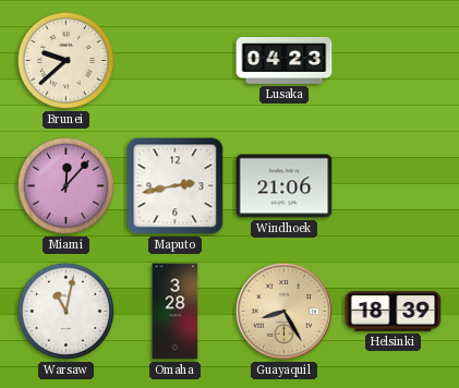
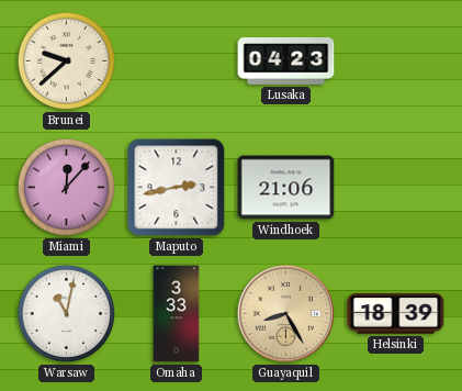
Omaha: 3:28 -> 3:33
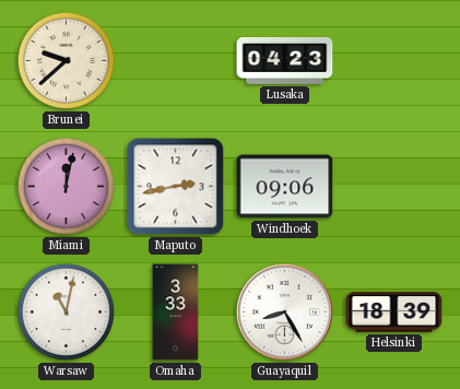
Miami: 12:07 -> 12:02
Windhoek: 21:06 -> 09:06
Guayaquil dial: champagne -> white
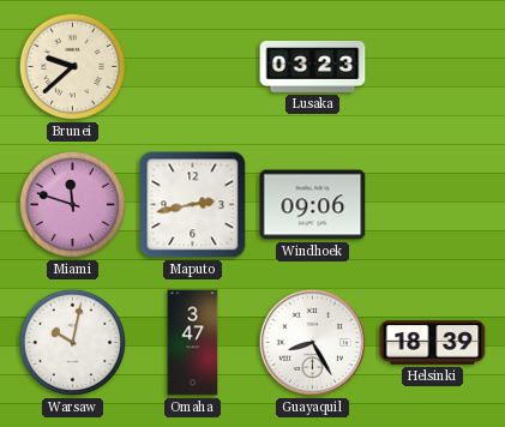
Lusaka: 04:23 -> 03:23
Miami: 12:02 -> 11:48
Warsaw: 11:02 -> 10:02
Omaha: 3:33 -> 3:47
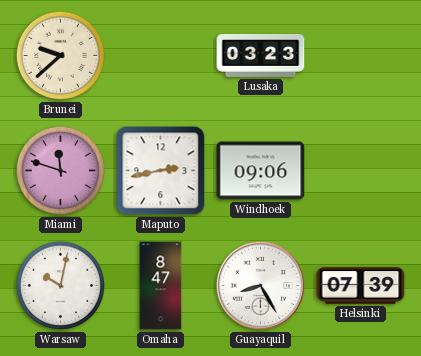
Omaha: 3:47 -> 8:47
Helsinki: 18:39 -> 07:39
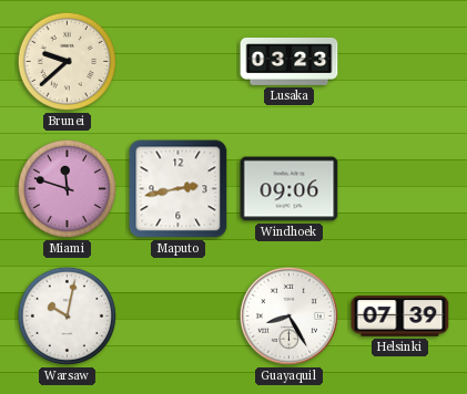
Omaha: 8:47 -> none
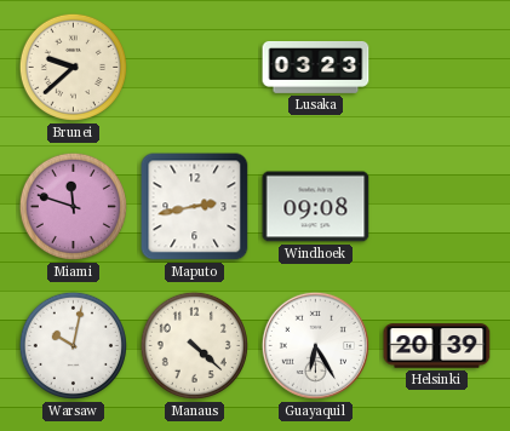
Windhoek: 09:06 -> 09:08
Manaus: none -> 4:22
Guayaquil: 8:25 -> 6:25
Helsinki: 07:39 -> 20:39
